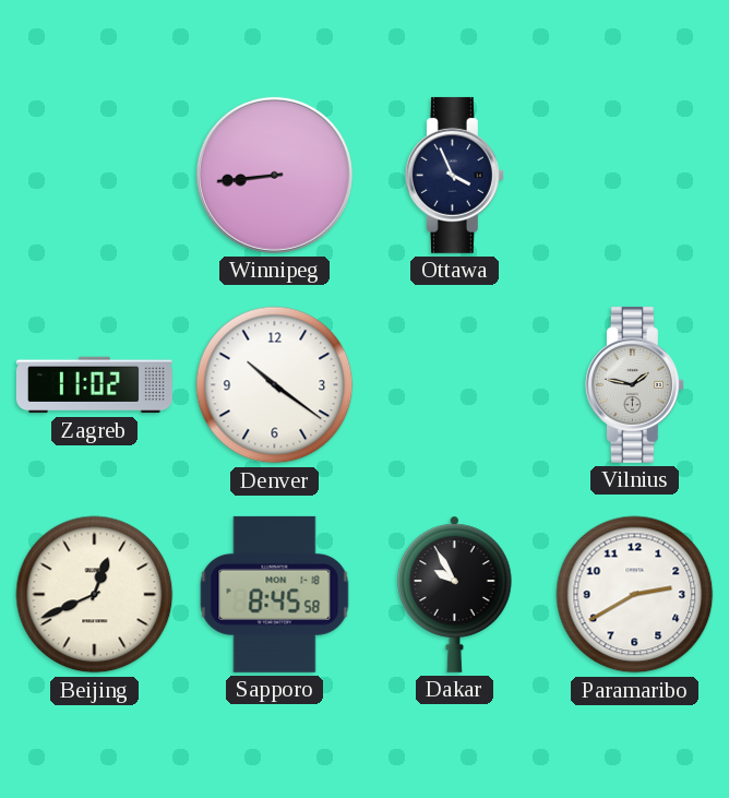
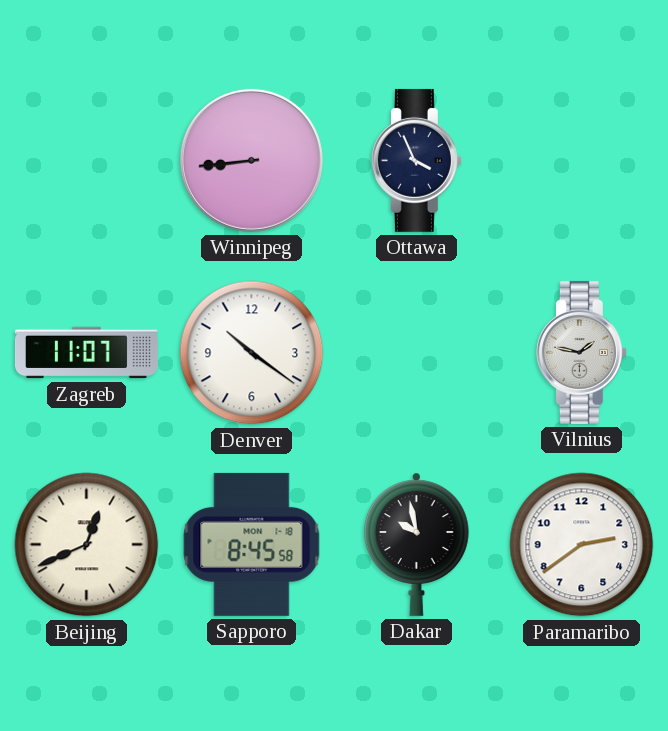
Zagreb: 11:02 -> 11:07
Dakar: 9:55 -> 9:58
Paramaribo: 2:40 -> 2:39
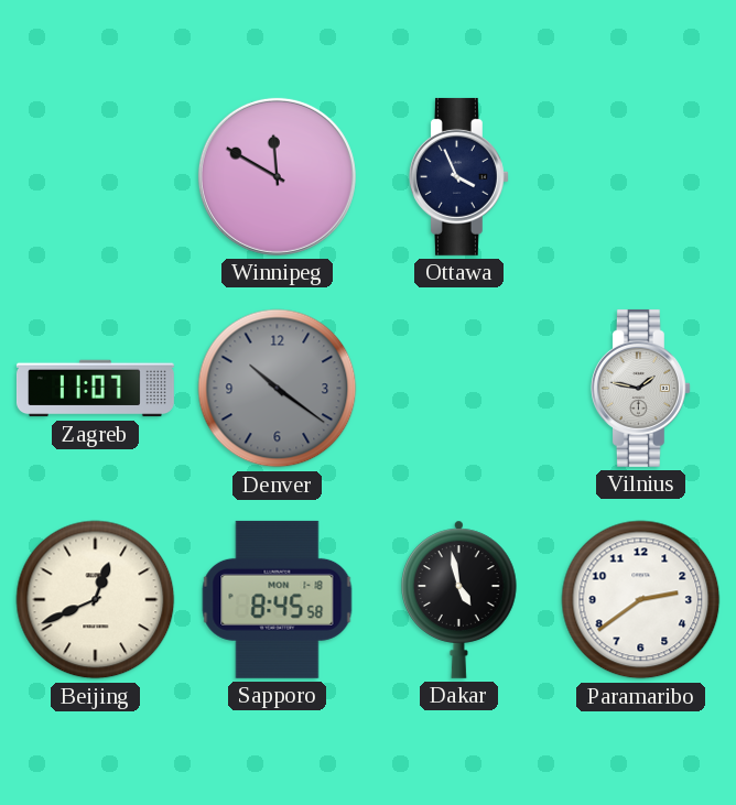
Winnipeg: 8:44 -> 11:50
Denver dial: white -> grey
Dakar: 9:58 -> 4:58
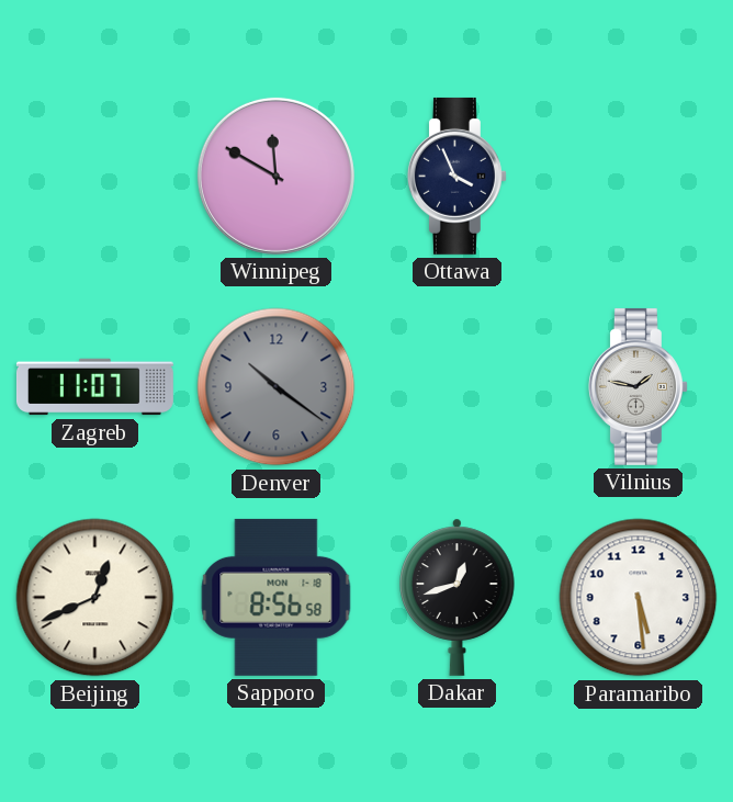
Sapporo: 8:45 -> 8:56
Dakar: 4:58 -> 12:42
Paramaribo: 2:39 -> 5:29
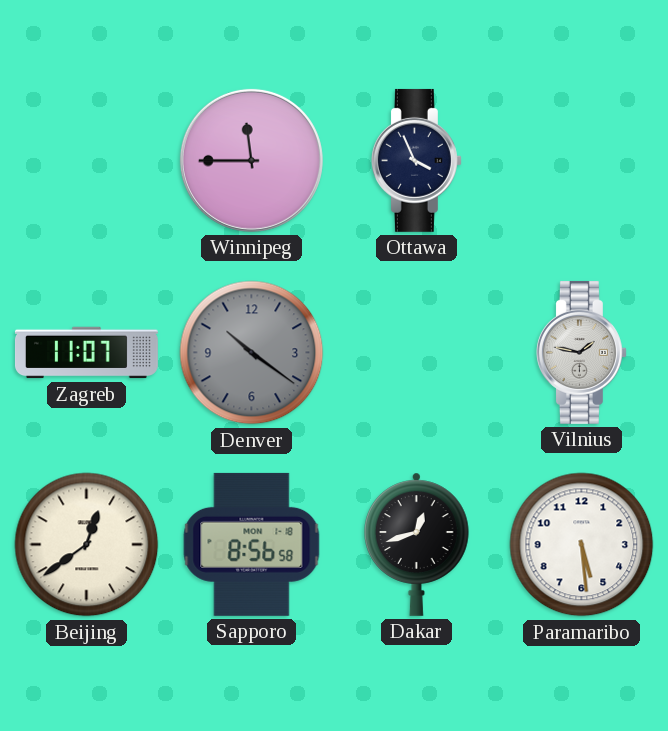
Winnipeg: 11:50 -> 11:45
Beijing: 12:41 -> 12:39
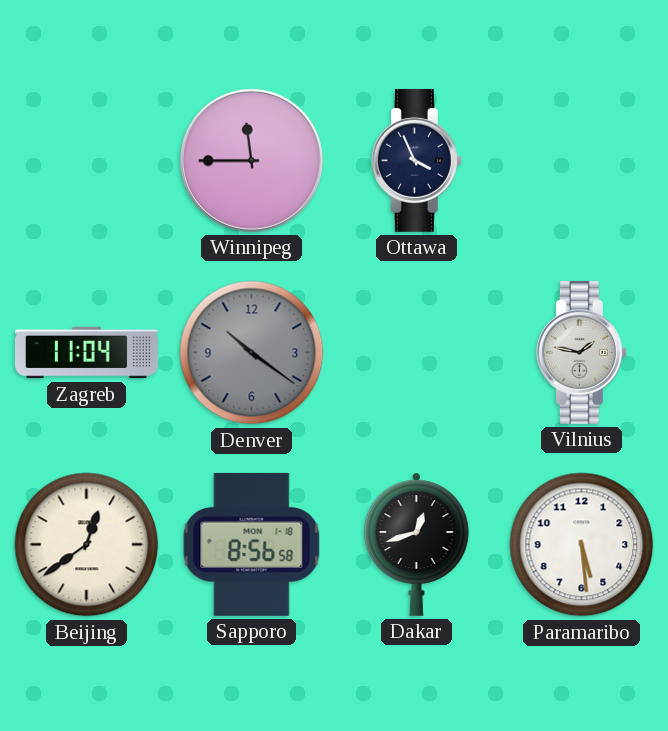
Zagreb: 11:07 -> 11:04
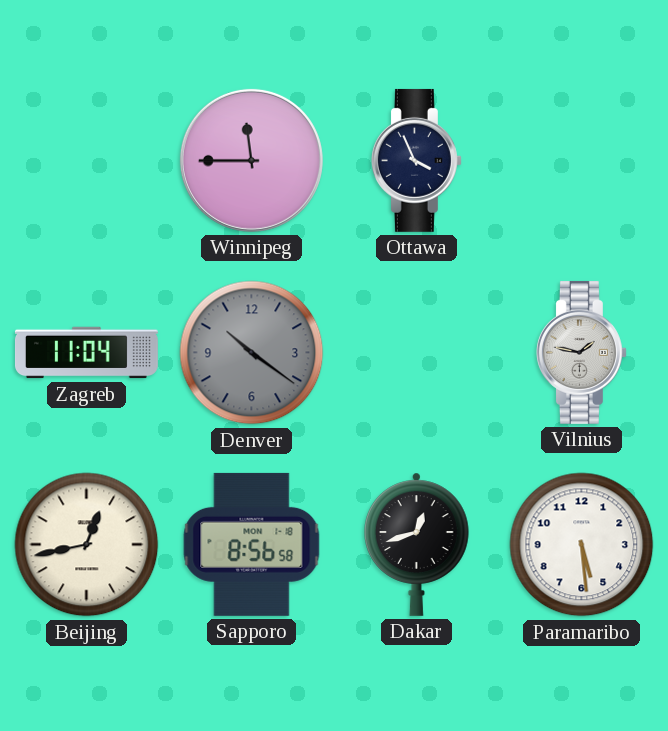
Beijing: 12:39 -> 12:43
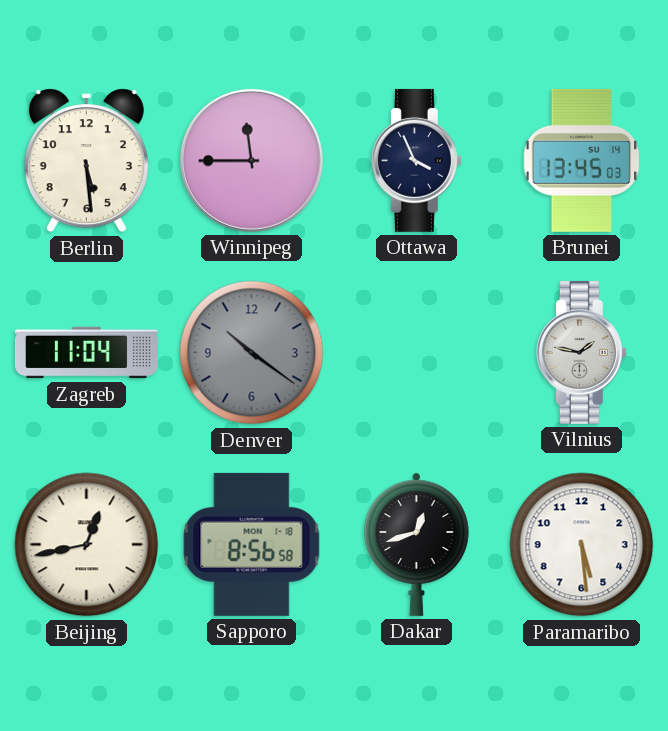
Berlin: none -> 5:29
Brunei: none -> 13:45
